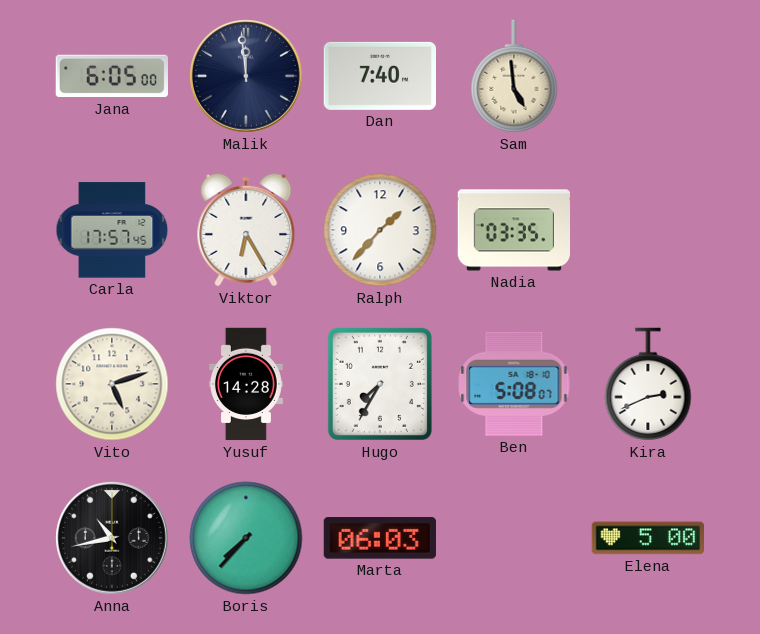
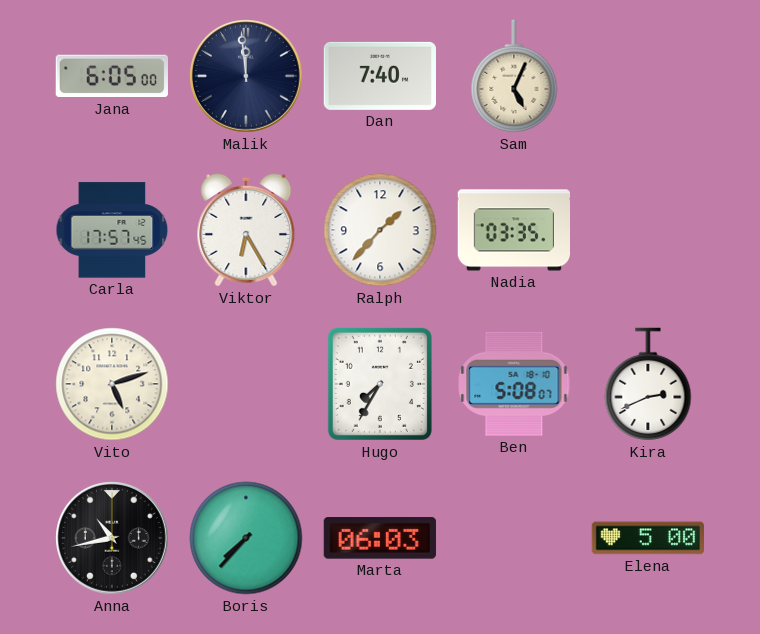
Sam: 4:59 -> 5:04
Yusuf: 14:28 -> none
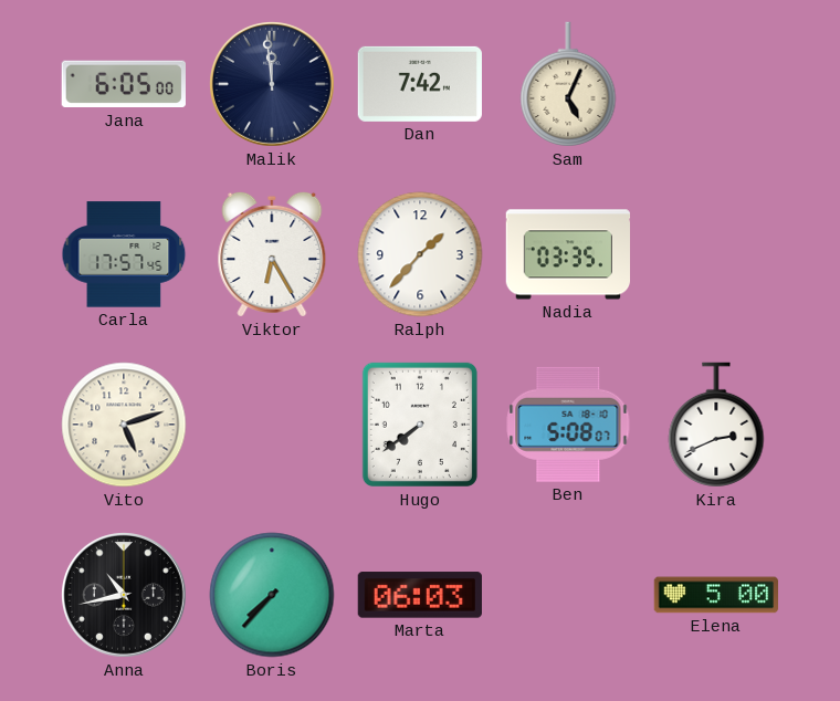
Dan: 7:40 -> 7:42
Hugo: 7:35 -> 7:39
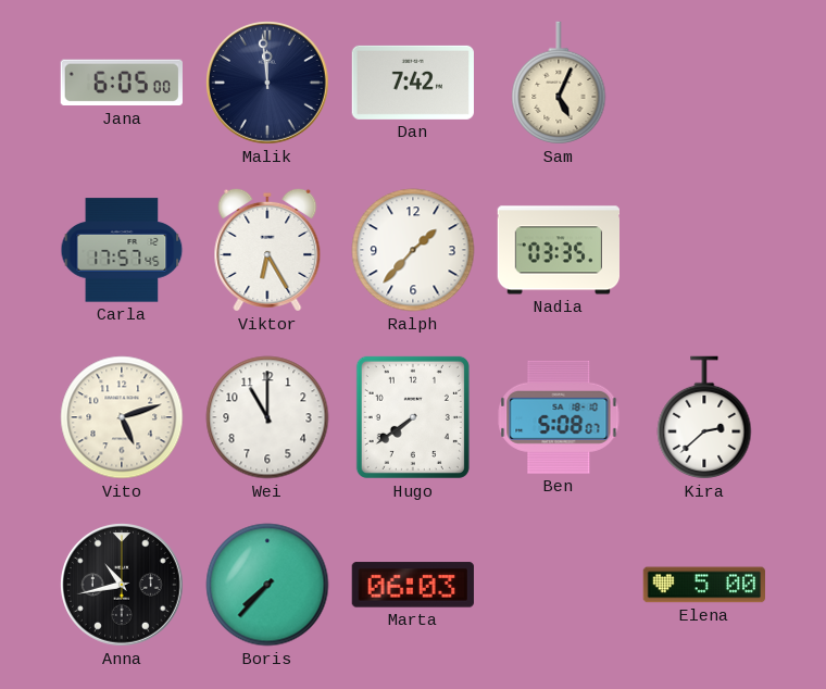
Wei: none -> 11:00
Kira: 2:41 -> 2:38
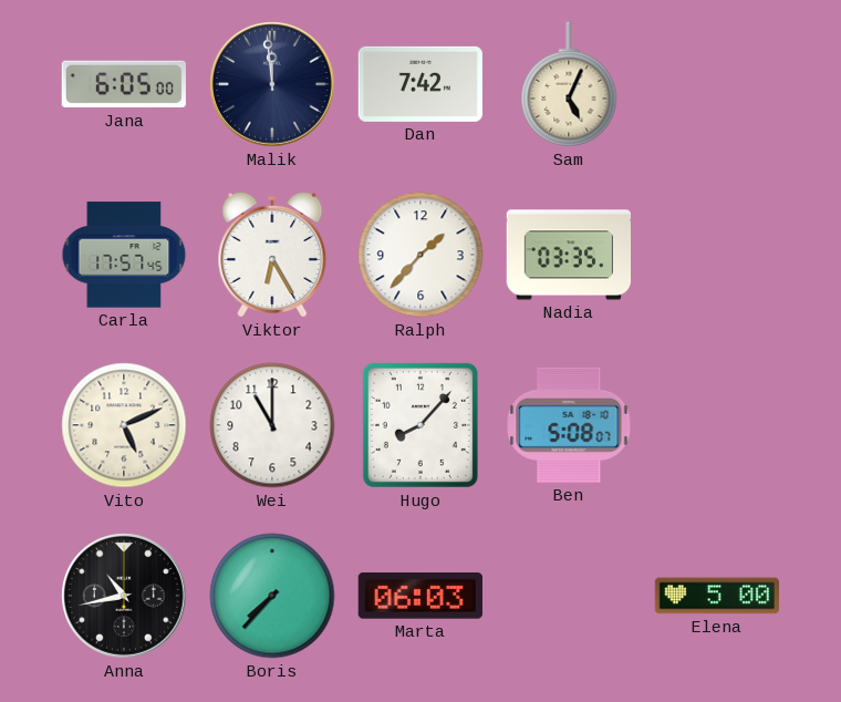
Vito: 5:12 -> 5:11
Hugo: 7:39 -> 8:07
Kira: 2:38 -> none
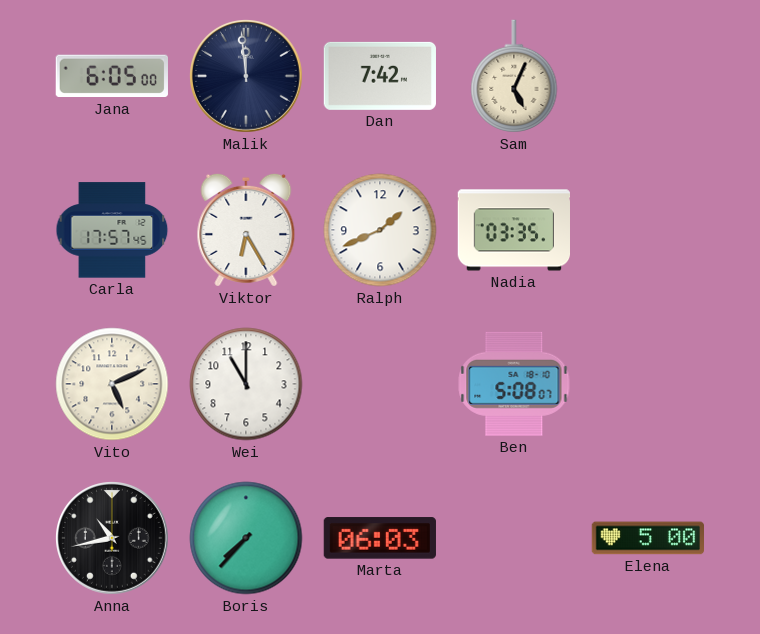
Ralph: 1:37 -> 1:41
Hugo: 8:07 -> none
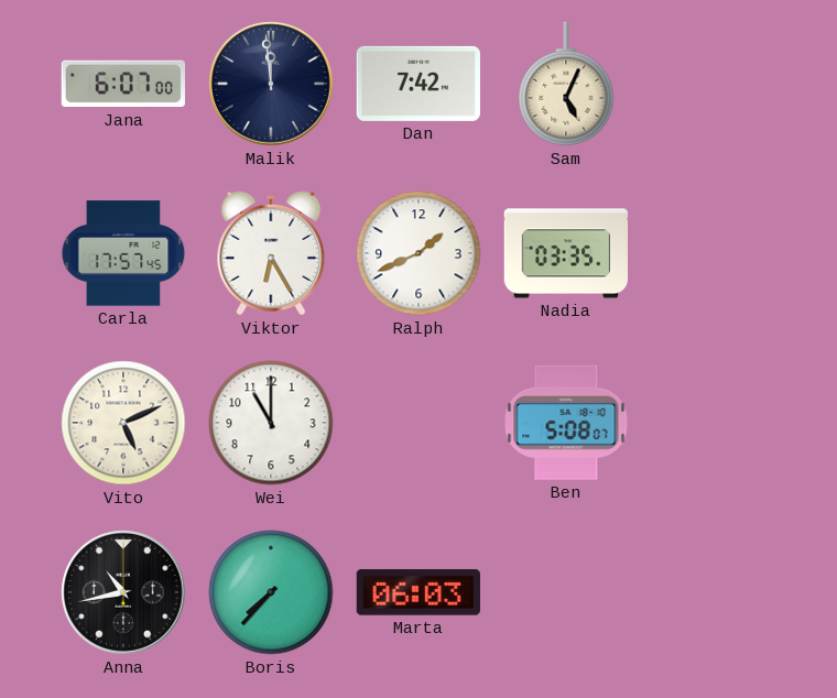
Jana: 6:05 -> 6:07
Elena: 5:00 -> none
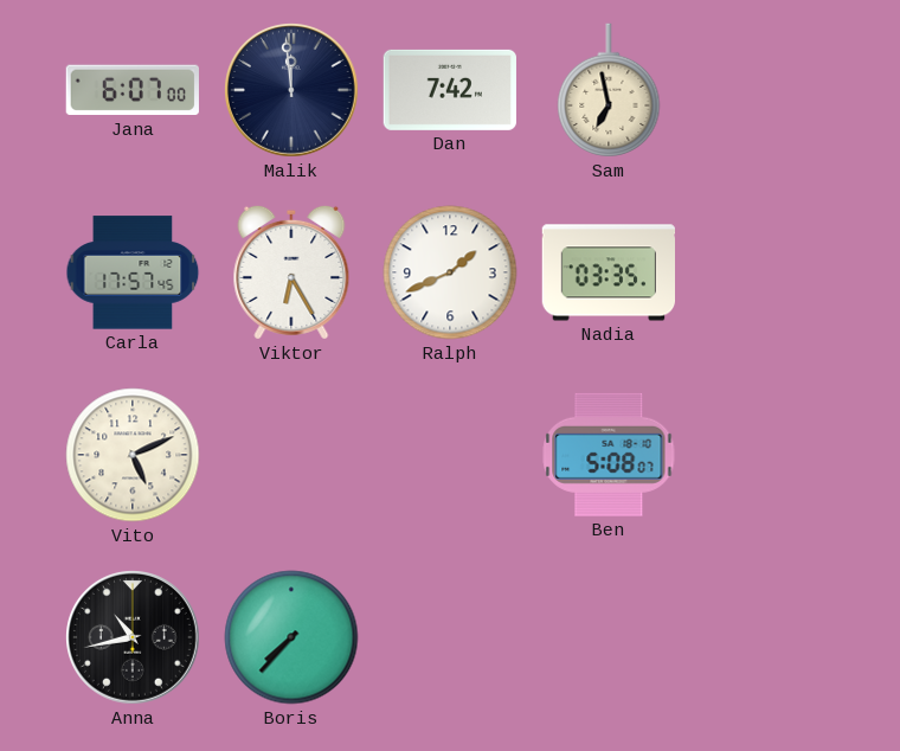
Sam: 5:04 -> 6:58
Wei: 11:00 -> none
Marta: 06:03 -> none
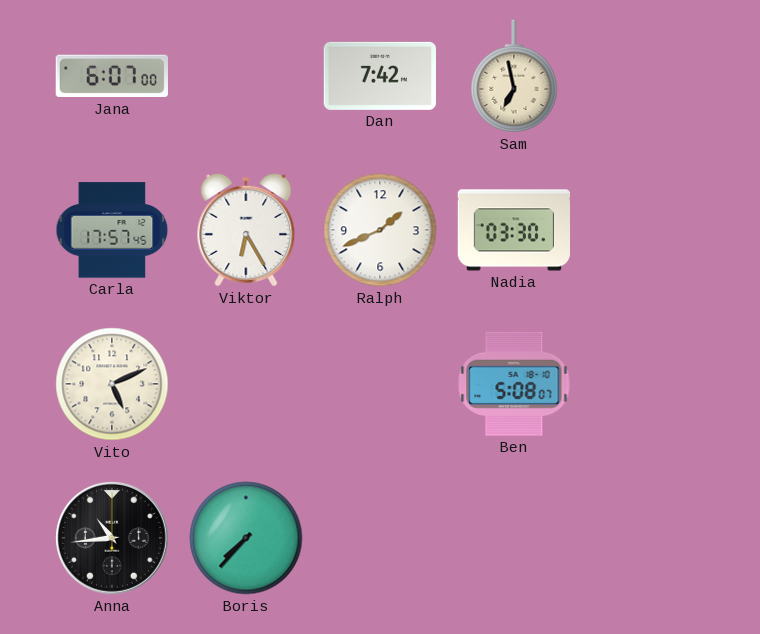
Malik: 11:59 -> none
Nadia: 03:35 -> 03:30
Anna: 10:43 -> 10:44
